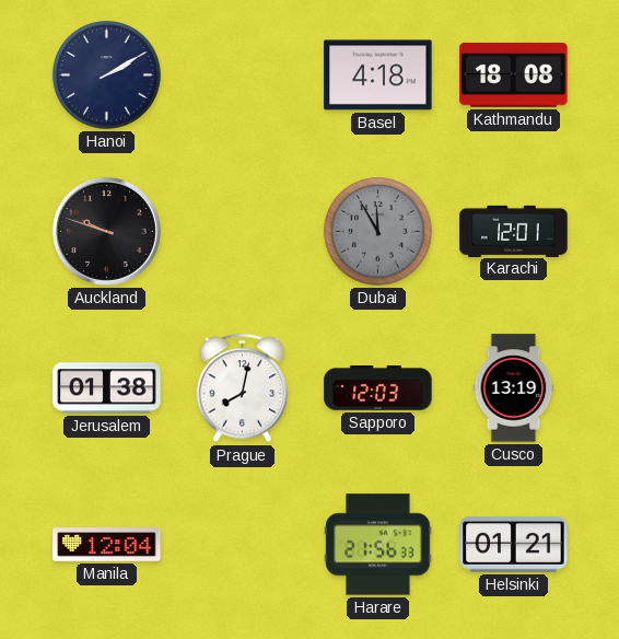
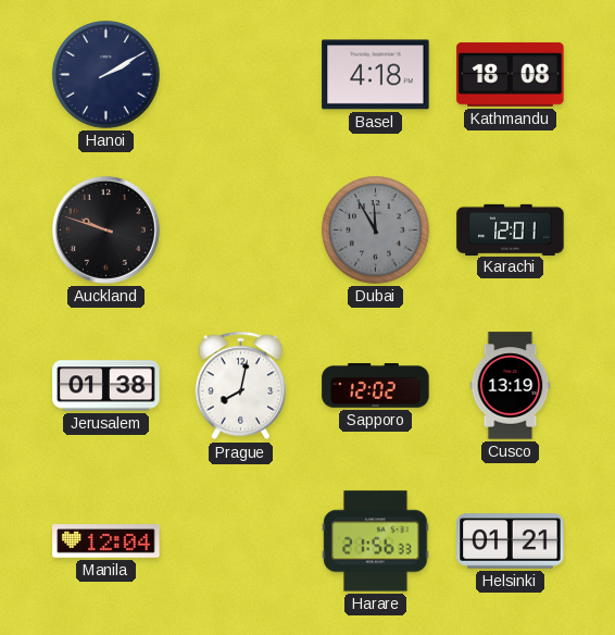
Sapporo: 12:03 -> 12:02
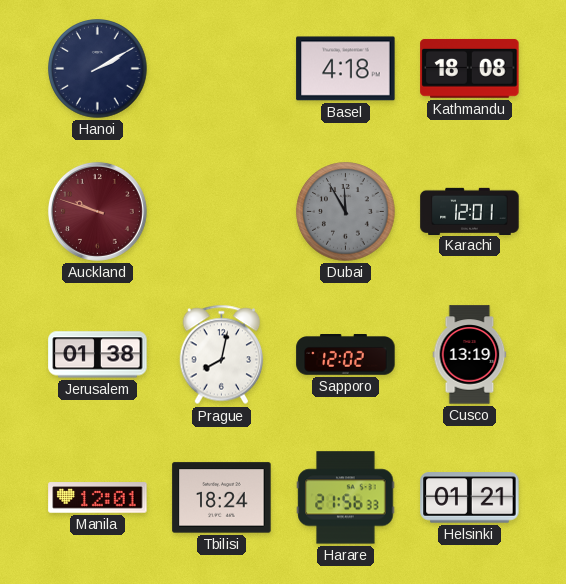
Auckland dial: black -> burgundy
Manila: 12:04 -> 12:01
Tbilisi: none -> 18:24
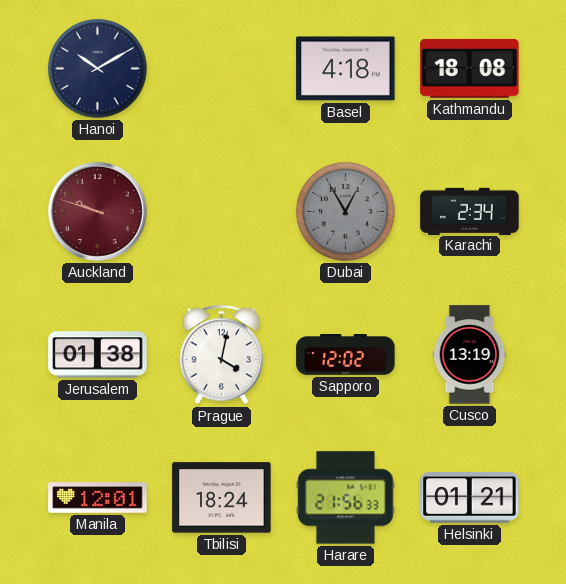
Hanoi: 2:10 -> 10:10
Dubai: 11:55 -> 12:55
Karachi: 12:01 -> 2:34
Prague: 8:02 -> 4:02
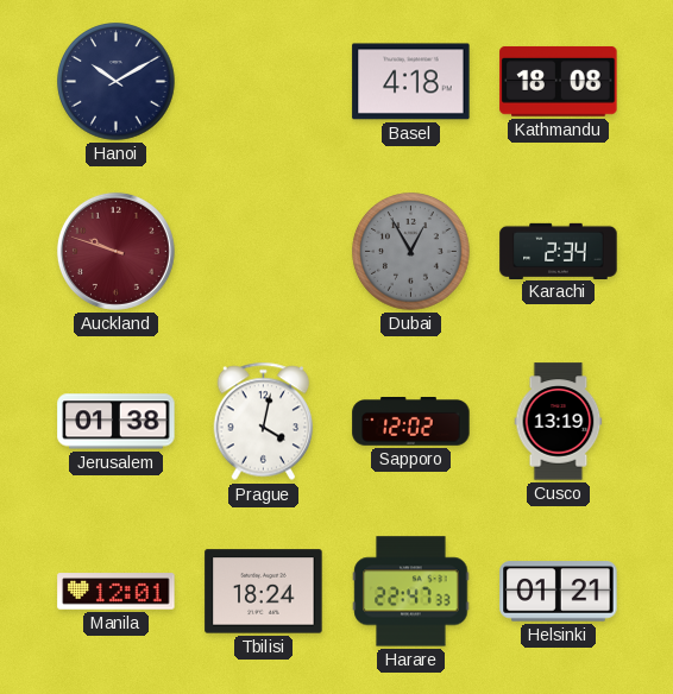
Harare: 21:56 -> 22:47
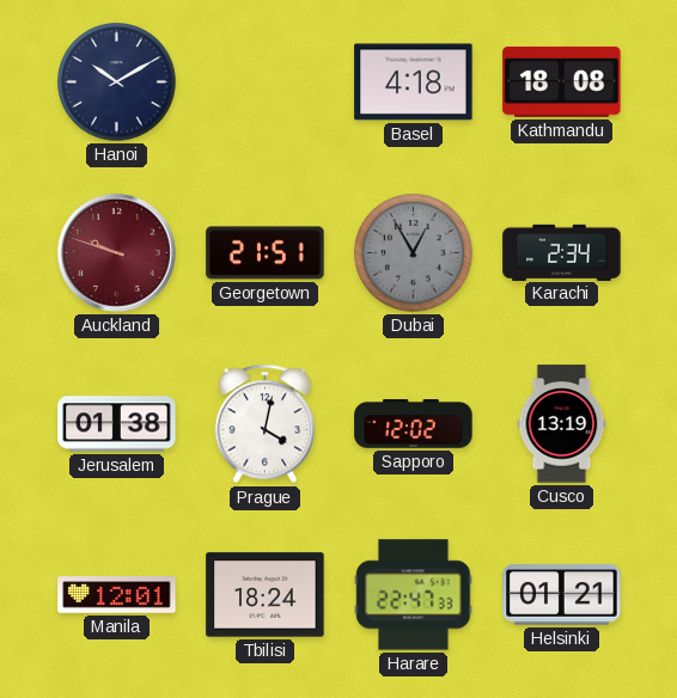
Georgetown: none -> 21:51
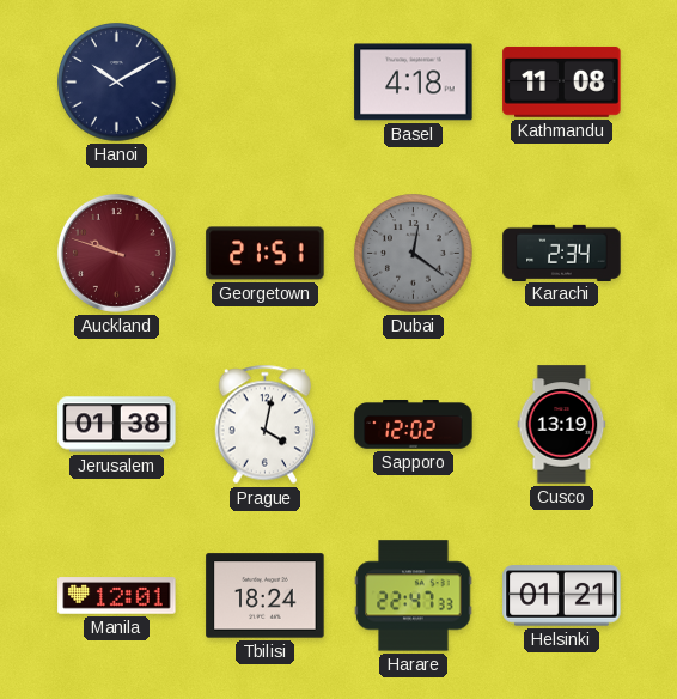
Kathmandu: 18:08 -> 11:08
Dubai: 12:55 -> 12:21
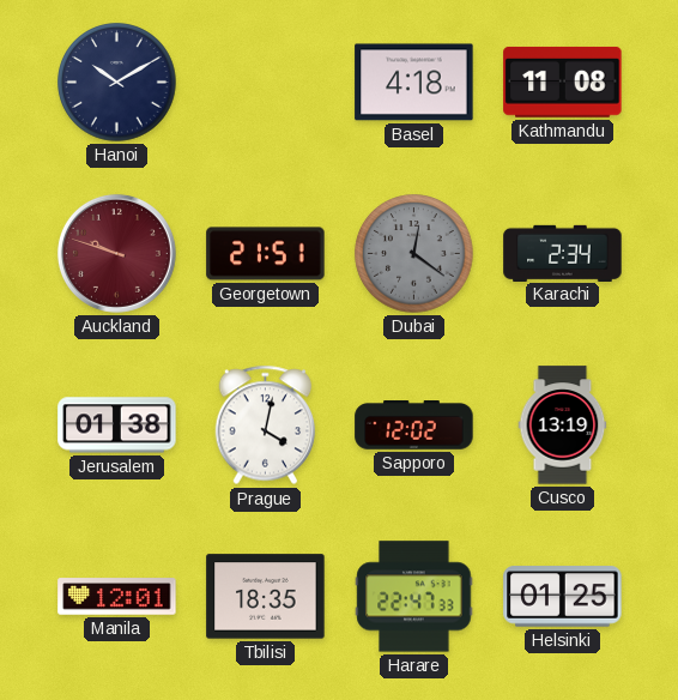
Tbilisi: 18:24 -> 18:35
Helsinki: 01:21 -> 01:25
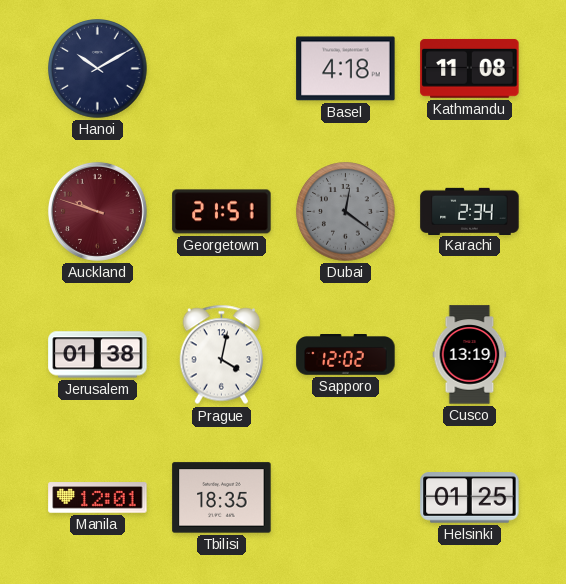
Harare: 22:47 -> none
